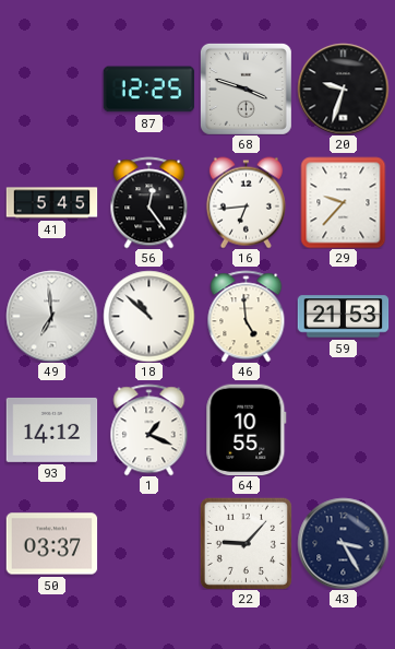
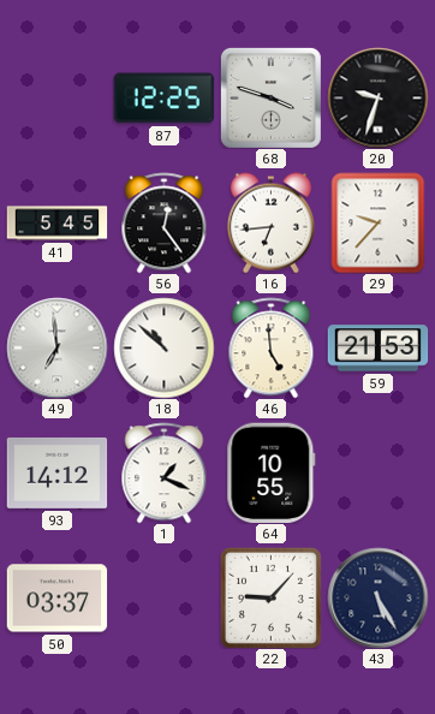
43: 3:25 -> 5:25
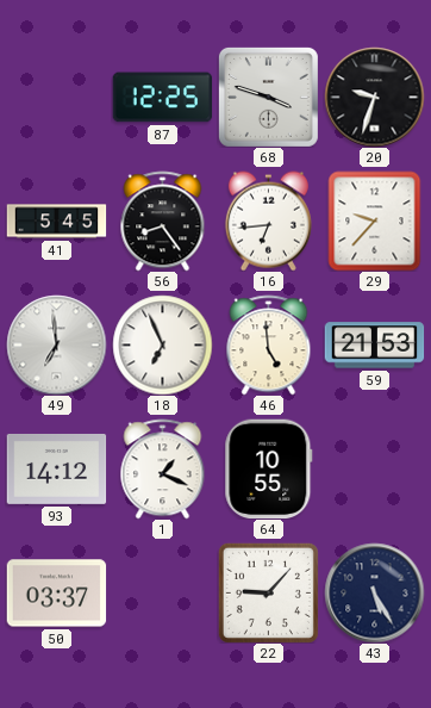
56: 12:24 -> 8:24
18: 10:52 -> 6:56
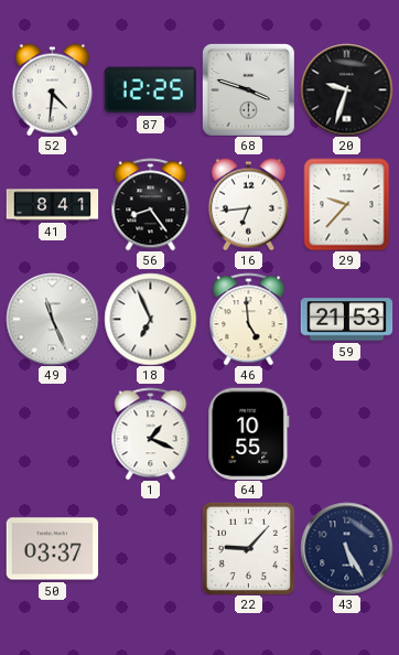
52: none -> 4:31
41: 5:45 -> 8:41
49: 6:59 -> 11:26
93: 14:12 -> none
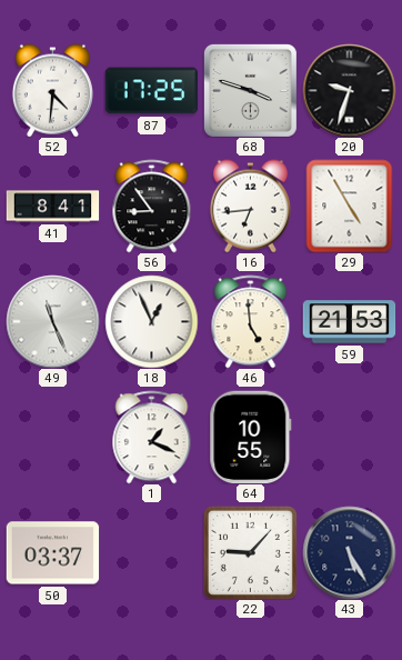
87: 12:25 -> 17:25
56: 8:24 -> 8:54
29: 9:37 -> 4:55
18: 6:56 -> 12:56
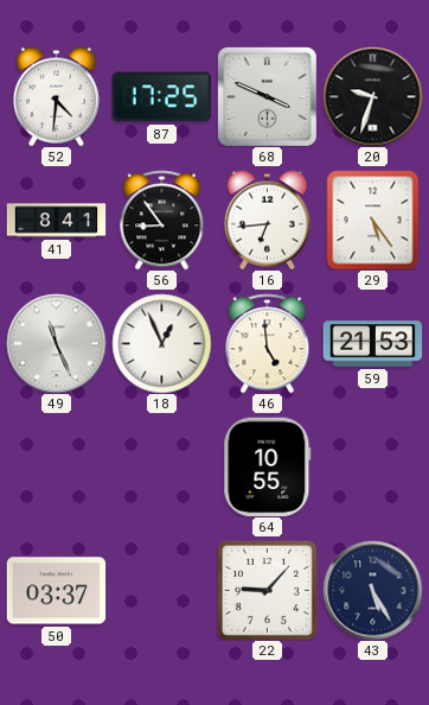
68: 3:48 -> 3:49
29: 4:55 -> 5:24
1: 1:19 -> none
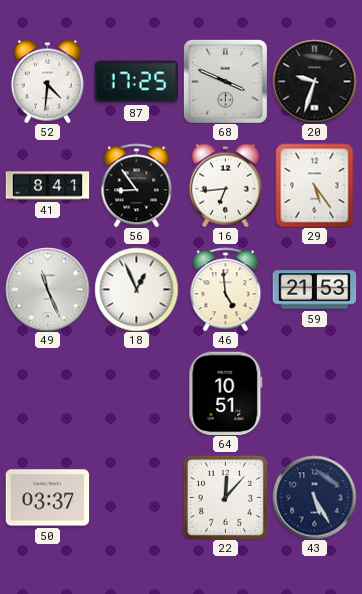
64: 10:55 -> 10:51
22: 9:07 -> 12:07
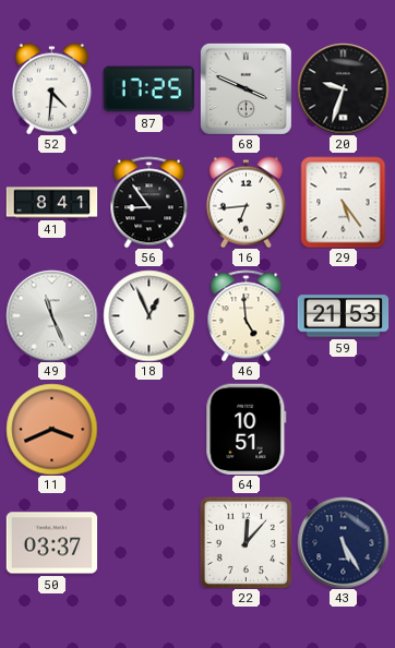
11: none -> 3:41
